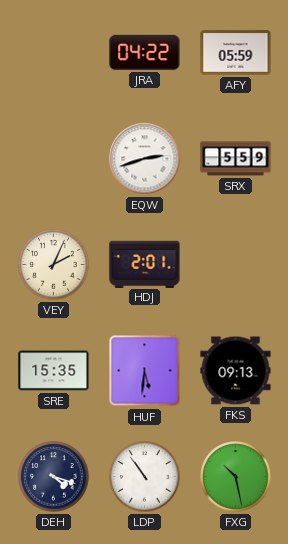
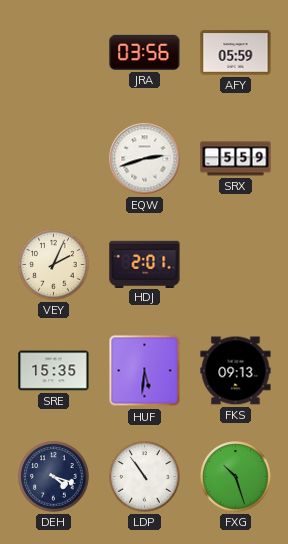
JRA: 04:22 -> 03:56
FXG: 10:28 -> 10:27
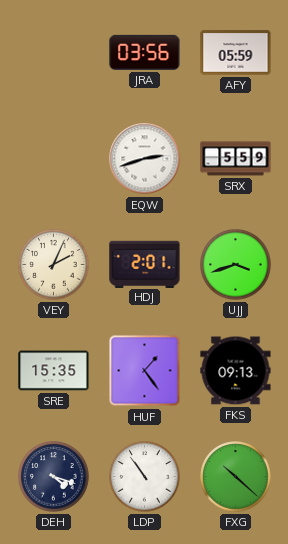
UJJ: none -> 3:42
HUF: 5:31 -> 1:24
FXG: 10:27 -> 10:22
